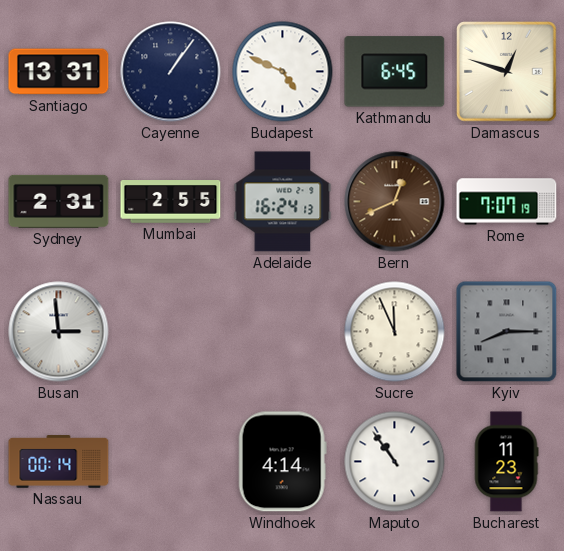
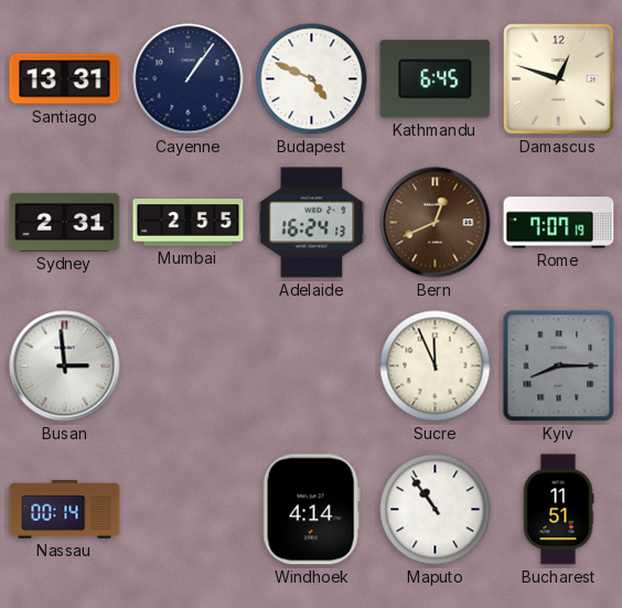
Bucharest: 11:23 -> 11:51
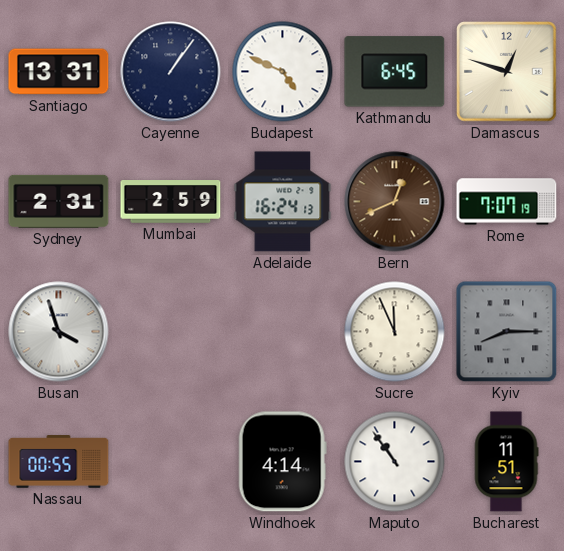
Mumbai: 2:55 -> 2:59
Busan: 2:59 -> 3:57
Nassau: 00:14 -> 00:55
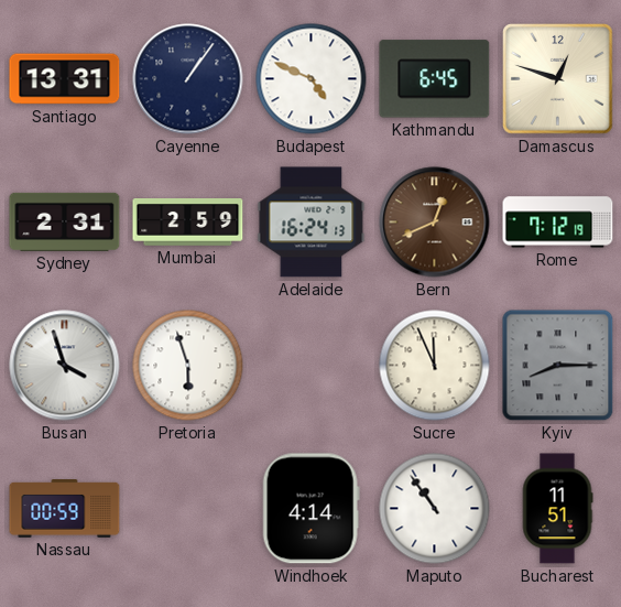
Rome: 7:07 -> 7:12
Pretoria: none -> 5:57
Nassau: 00:55 -> 00:59
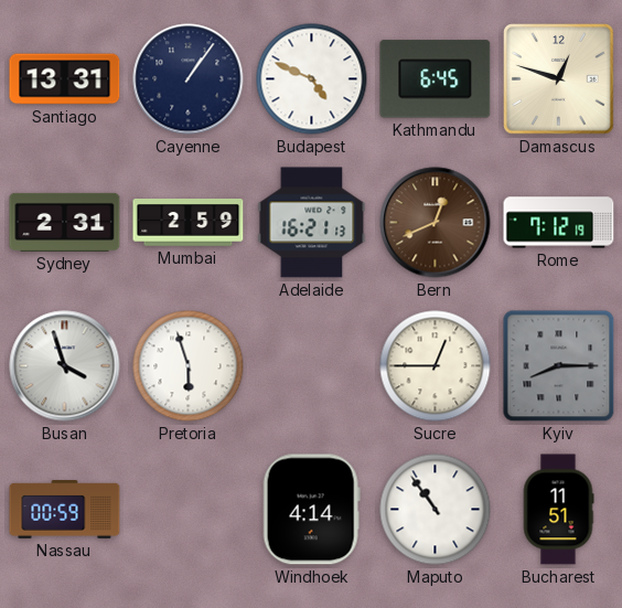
Adelaide: 16:24 -> 16:21
Sucre: 11:56 -> 12:45
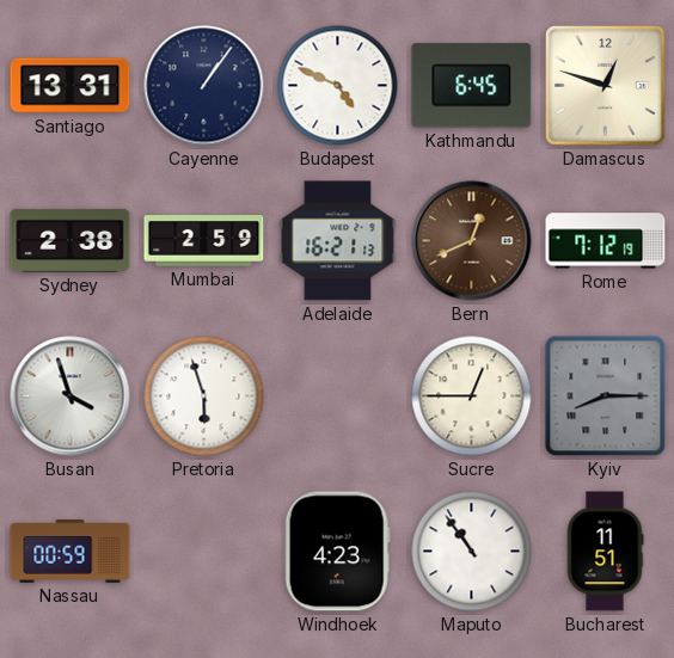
Sydney: 2:31 -> 2:38
Windhoek: 4:14 -> 4:23
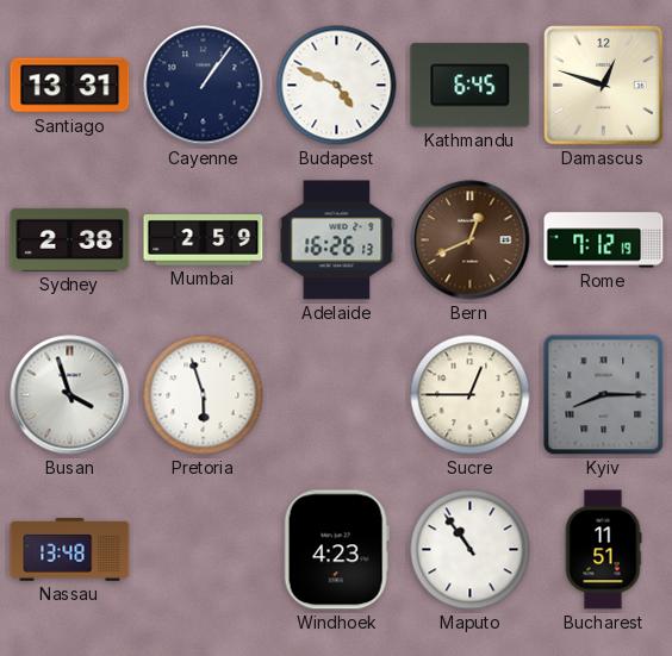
Adelaide: 16:21 -> 16:26
Nassau: 00:59 -> 13:48
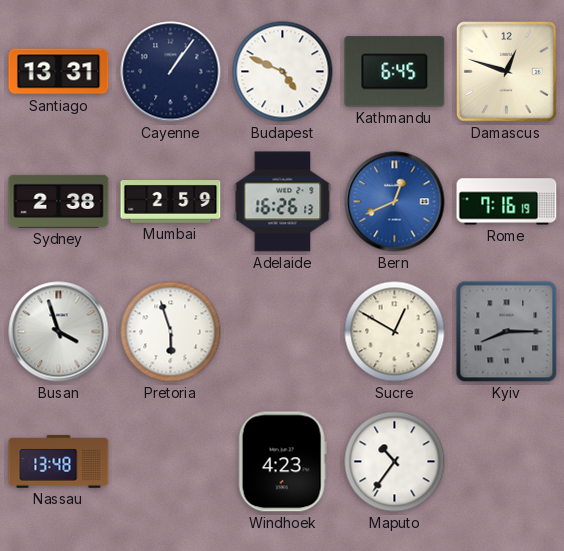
Bern dial: brown -> blue
Rome: 7:12 -> 7:16
Sucre: 12:45 -> 12:50
Maputo: 10:54 -> 10:36
Bucharest: 11:51 -> none
